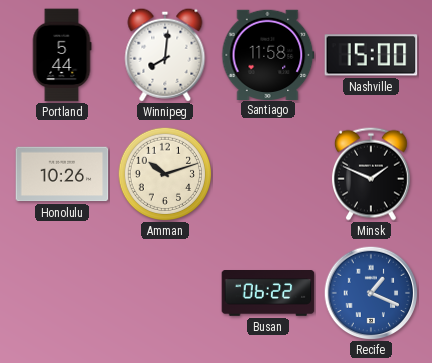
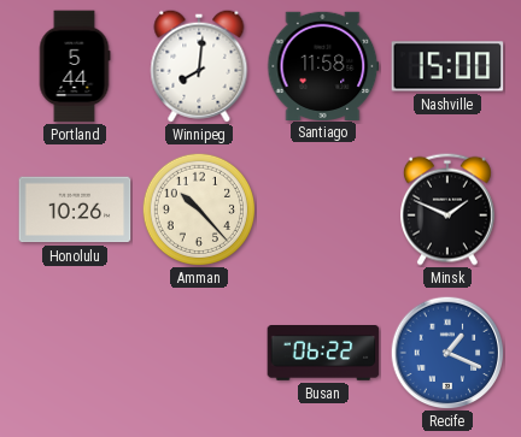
Amman: 10:12 -> 10:23
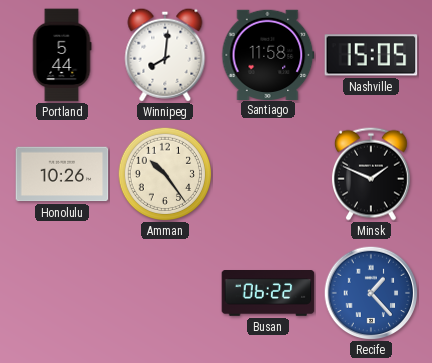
Nashville: 15:00 -> 15:05
Amman: 10:23 -> 10:24
Recife: 1:19 -> 1:23
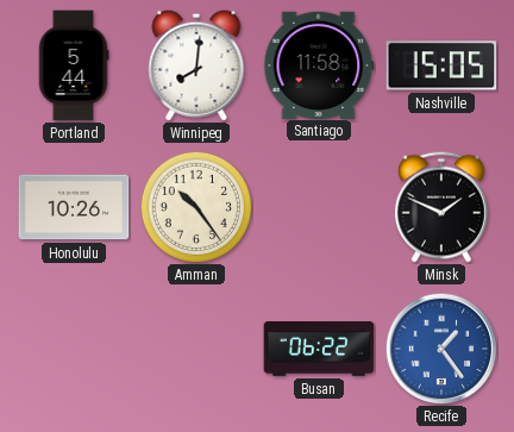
Recife: 1:23 -> 1:24
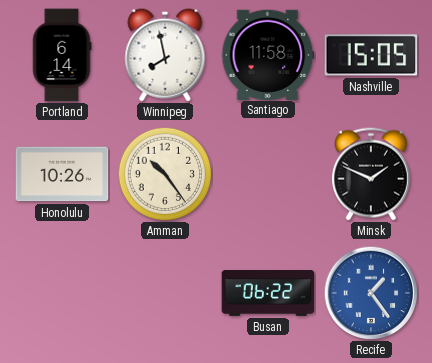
Portland: 5:44 -> 6:14
Winnipeg: 8:01 -> 7:58
